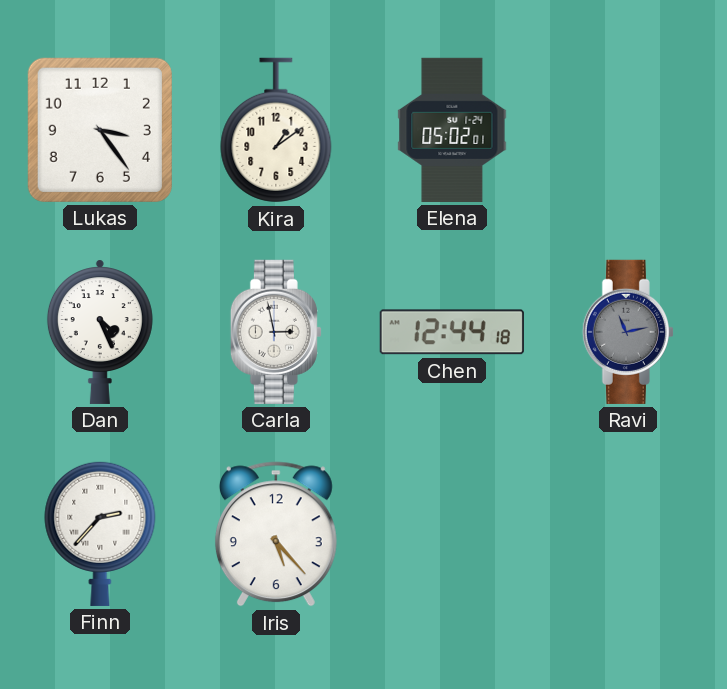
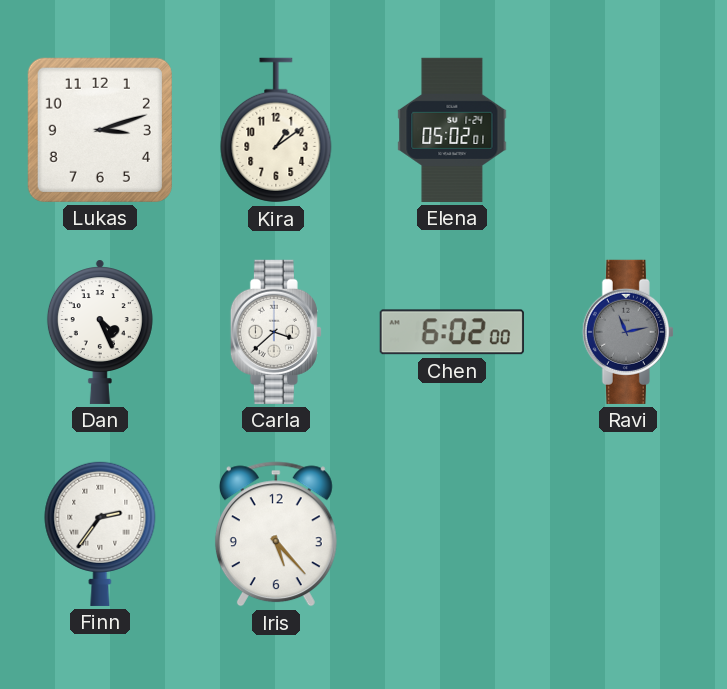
Lukas: 3:24 -> 3:12
Carla: 2:58 -> 3:38
Chen: 12:44 -> 6:02
Finn: 2:37 -> 2:36
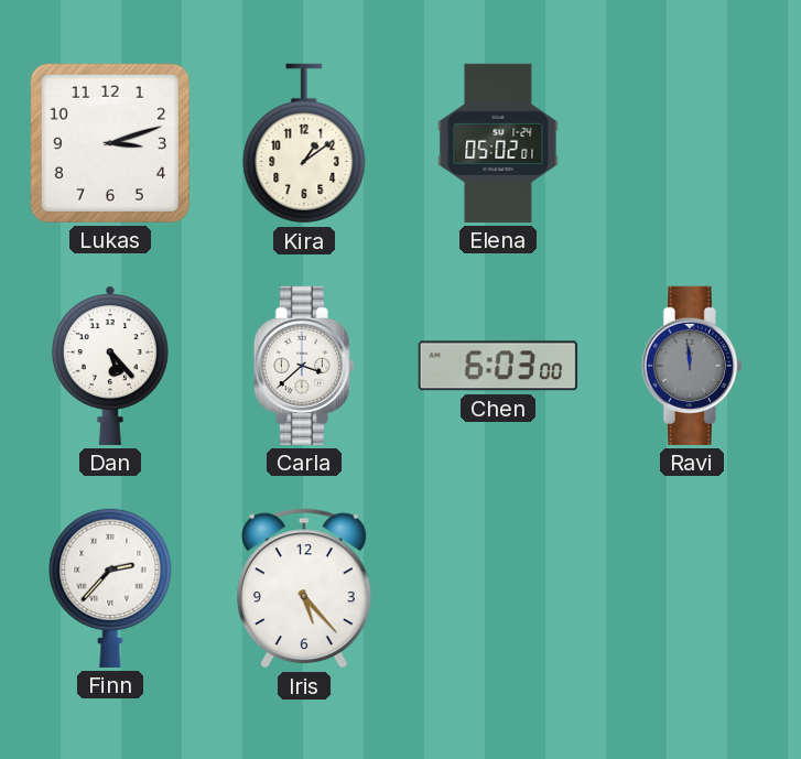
Dan: 4:26 -> 5:23
Chen: 6:02 -> 6:03
Ravi: 11:13 -> 11:59
Finn: 2:36 -> 2:37
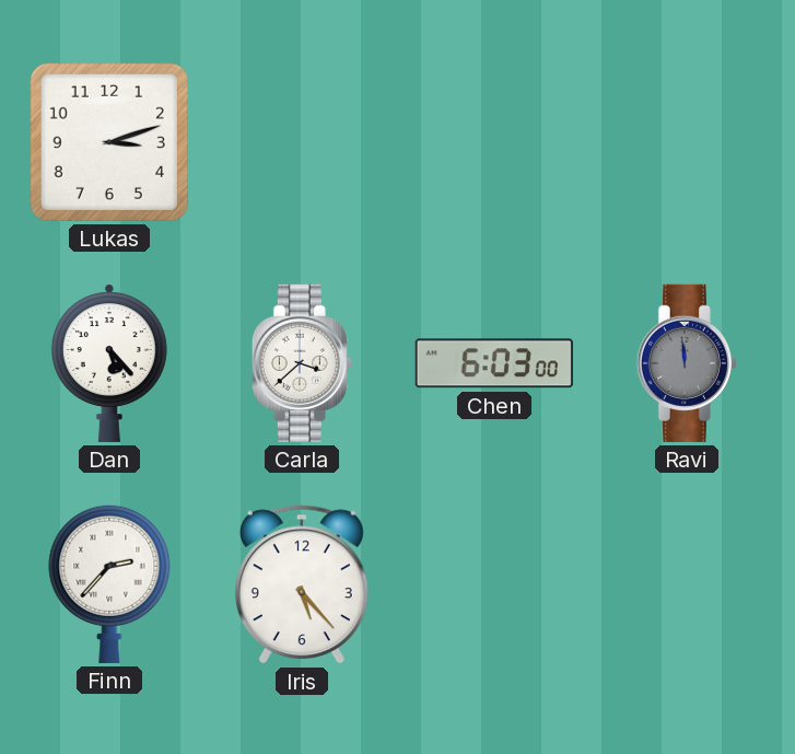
Kira: 1:09 -> none
Elena: 05:02 -> none
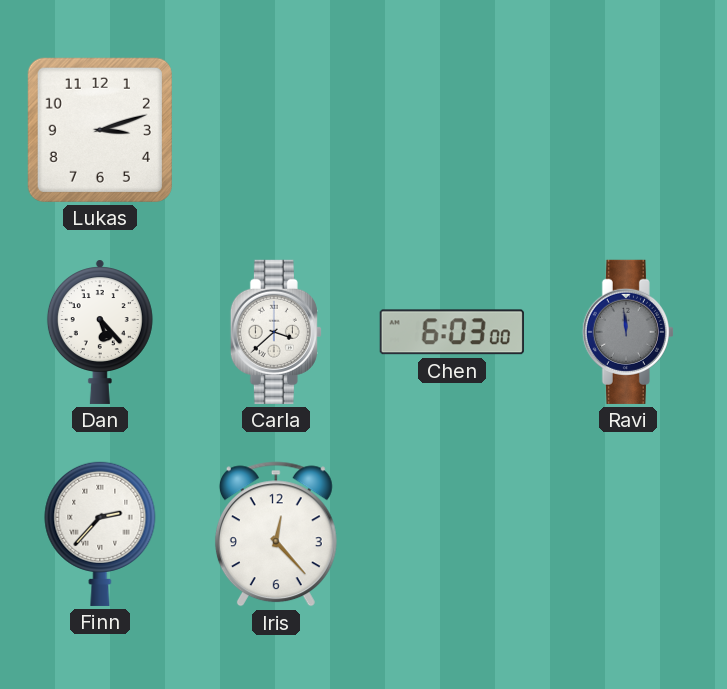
Iris: 5:23 -> 12:23
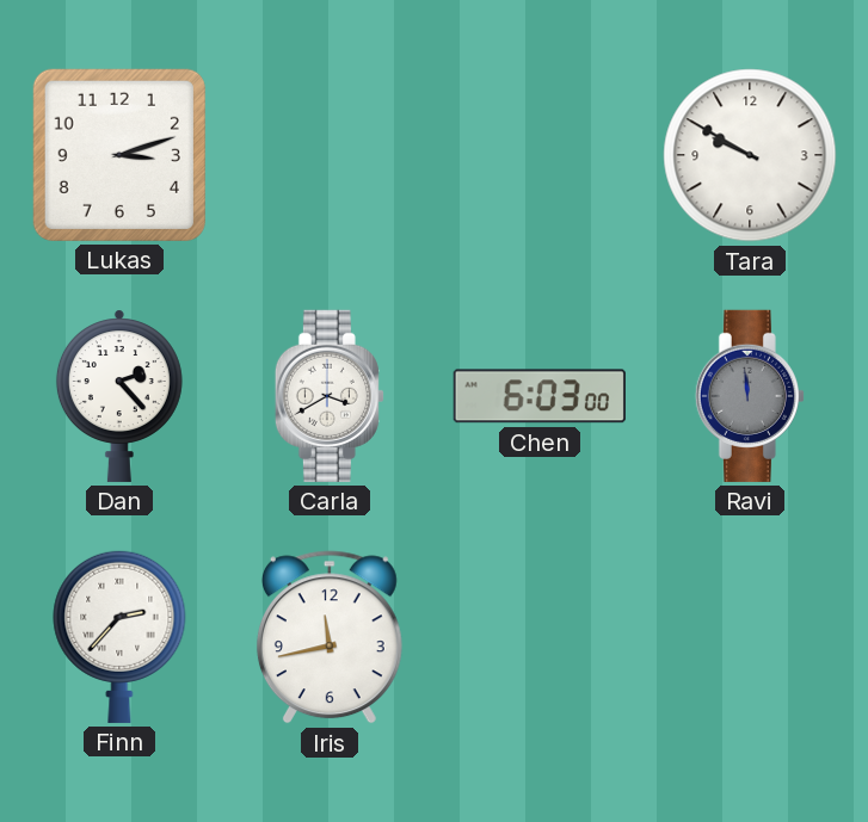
Tara: none -> 9:50
Dan: 5:23 -> 2:23
Carla: 3:38 -> 3:40
Iris: 12:23 -> 11:43
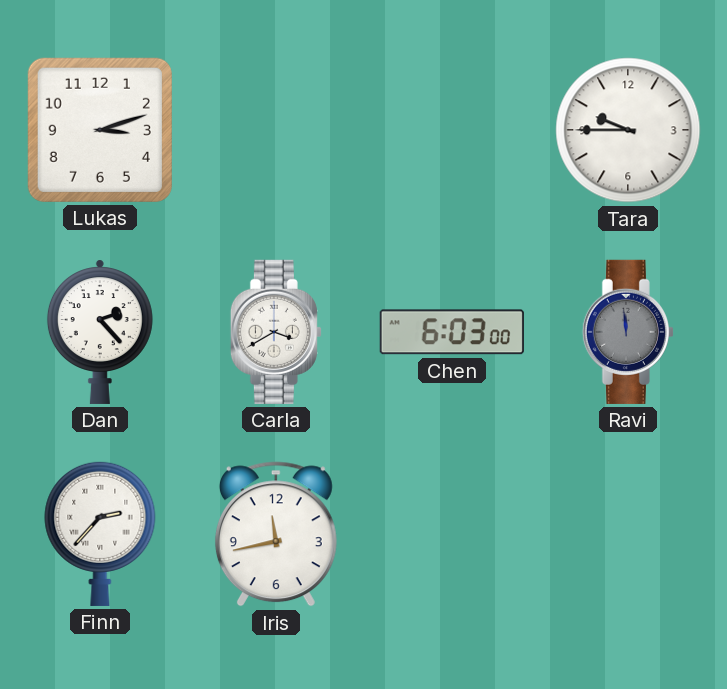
Tara: 9:50 -> 9:45
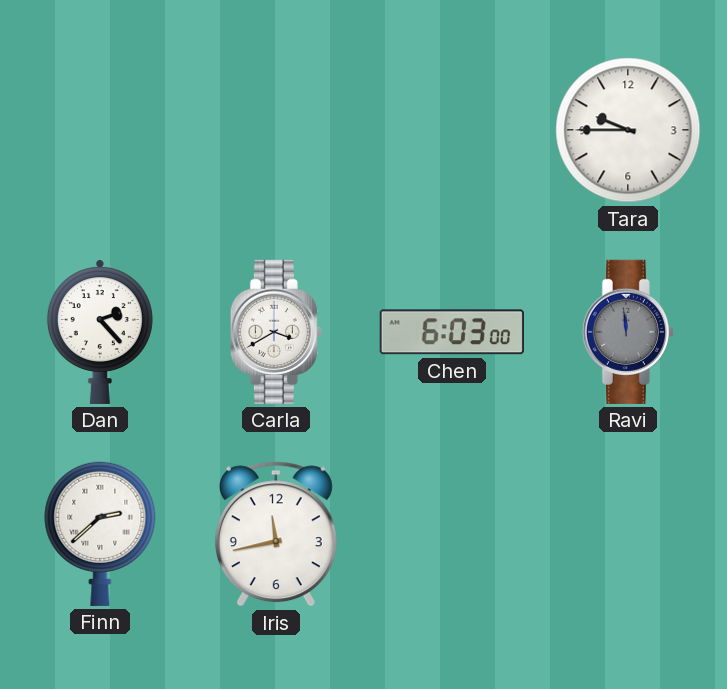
Lukas: 3:12 -> none
Finn: 2:37 -> 2:38
